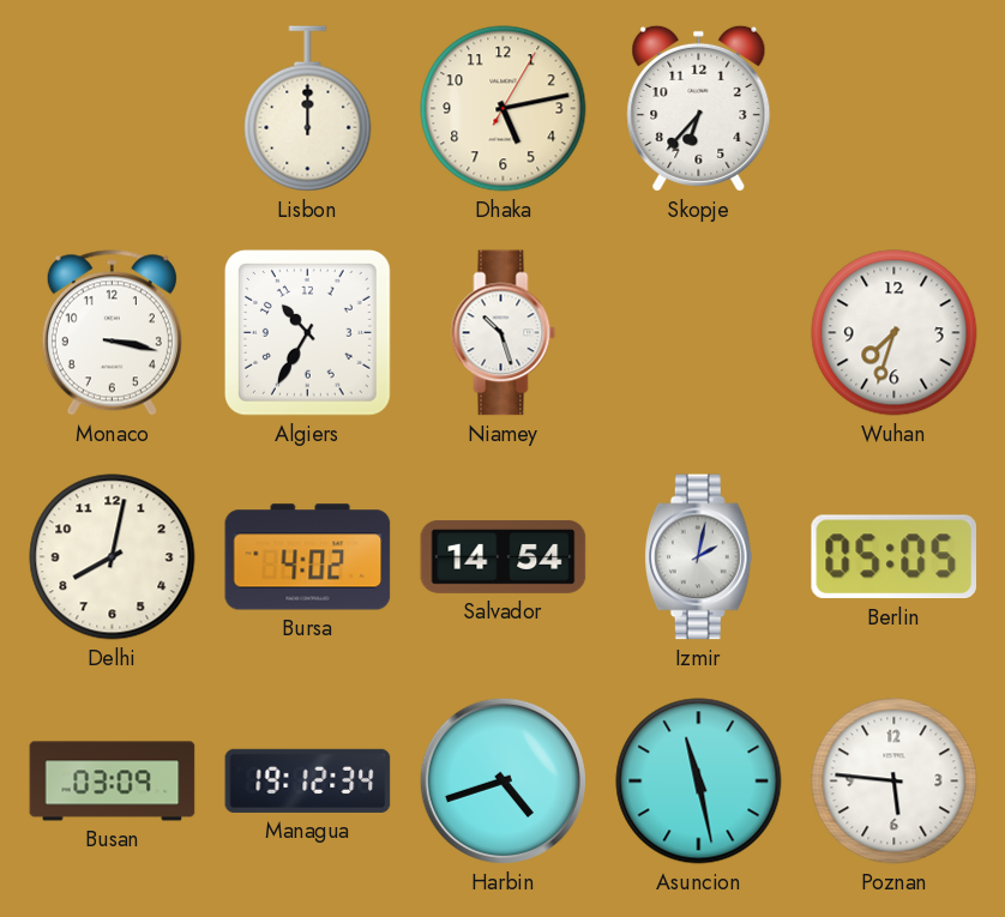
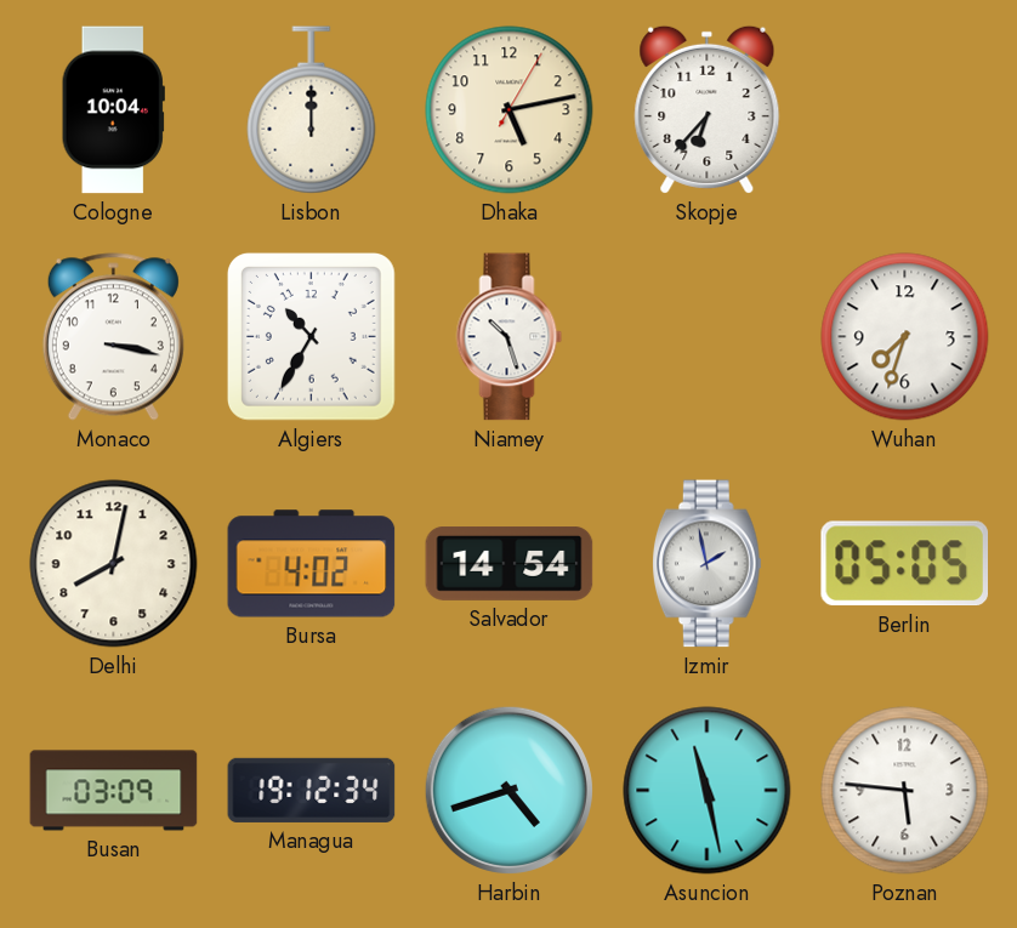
Cologne: none -> 10:04
Izmir: 2:02 -> 1:58
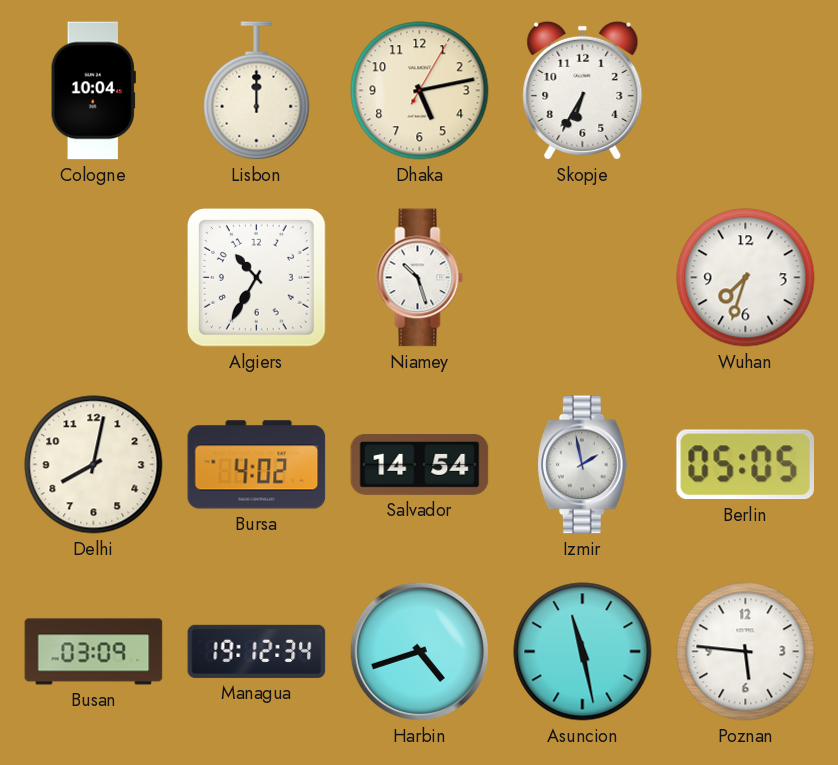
Skopje: 6:37 -> 6:35
Monaco: 3:17 -> none
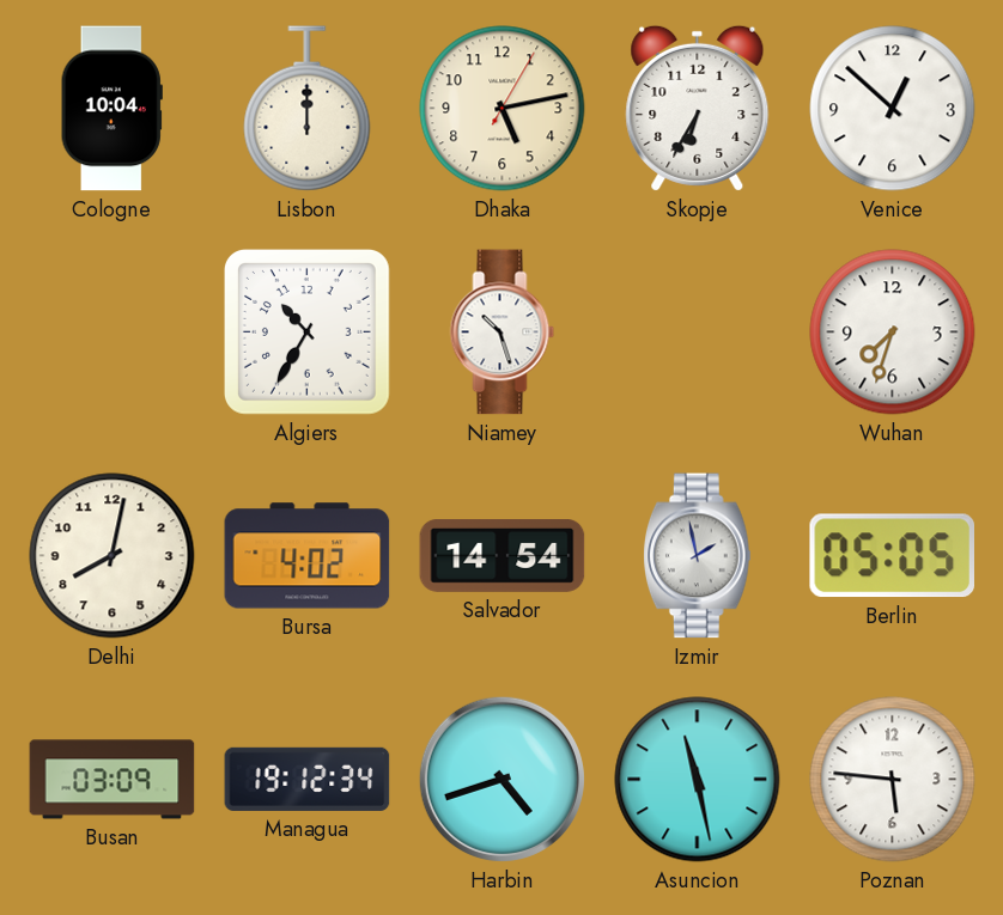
Venice: none -> 12:52
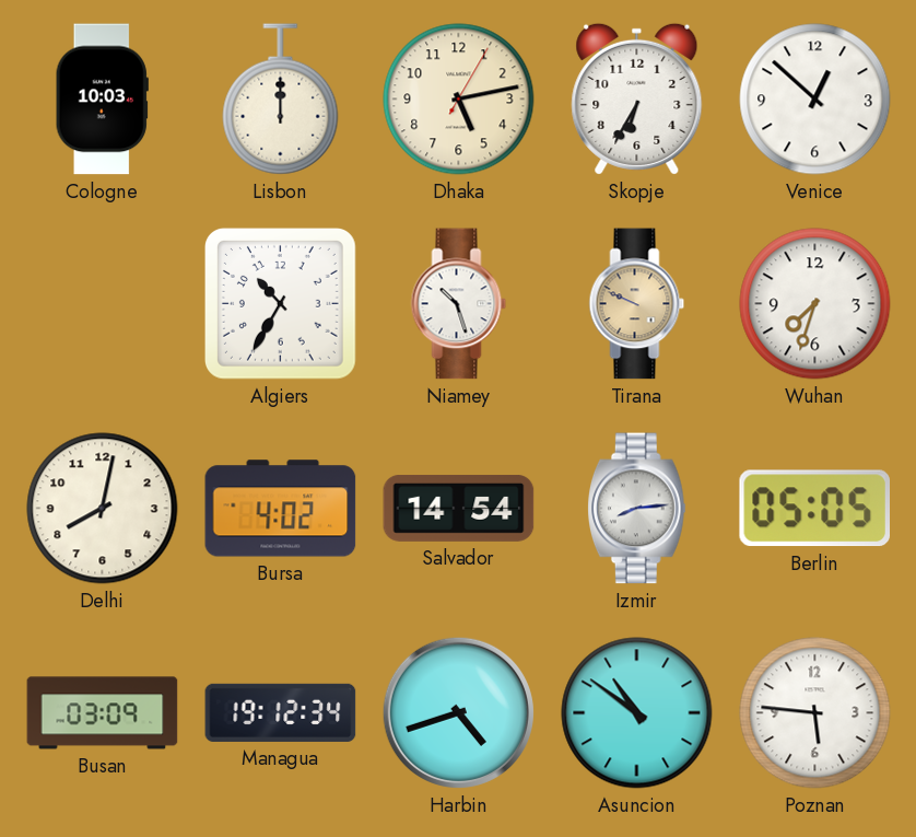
Cologne: 10:04 -> 10:03
Tirana: none -> 9:49
Izmir: 1:58 -> 8:14
Asuncion: 11:28 -> 10:51
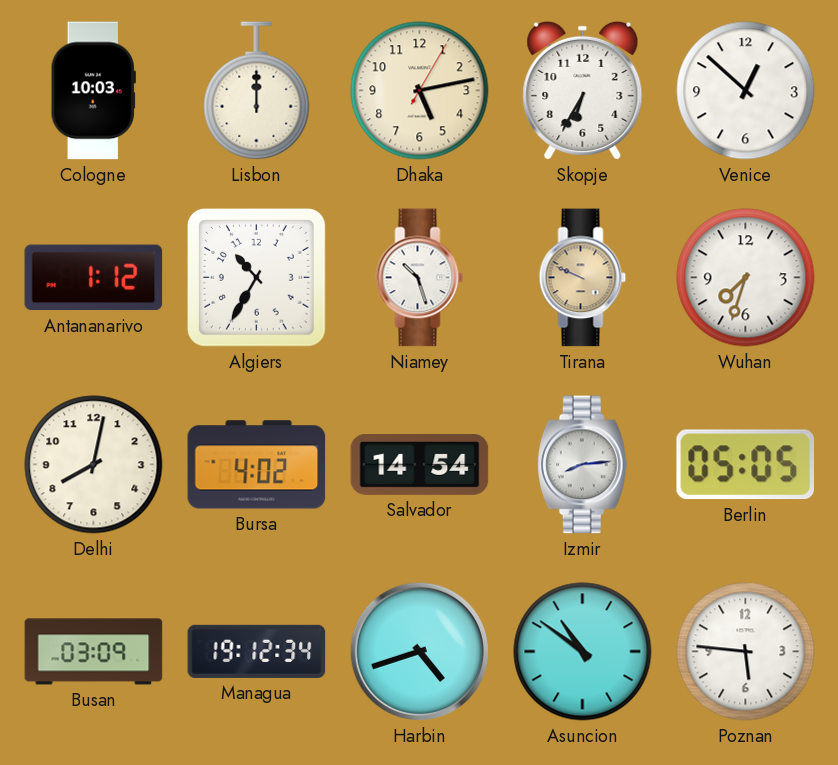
Antananarivo: none -> 1:12
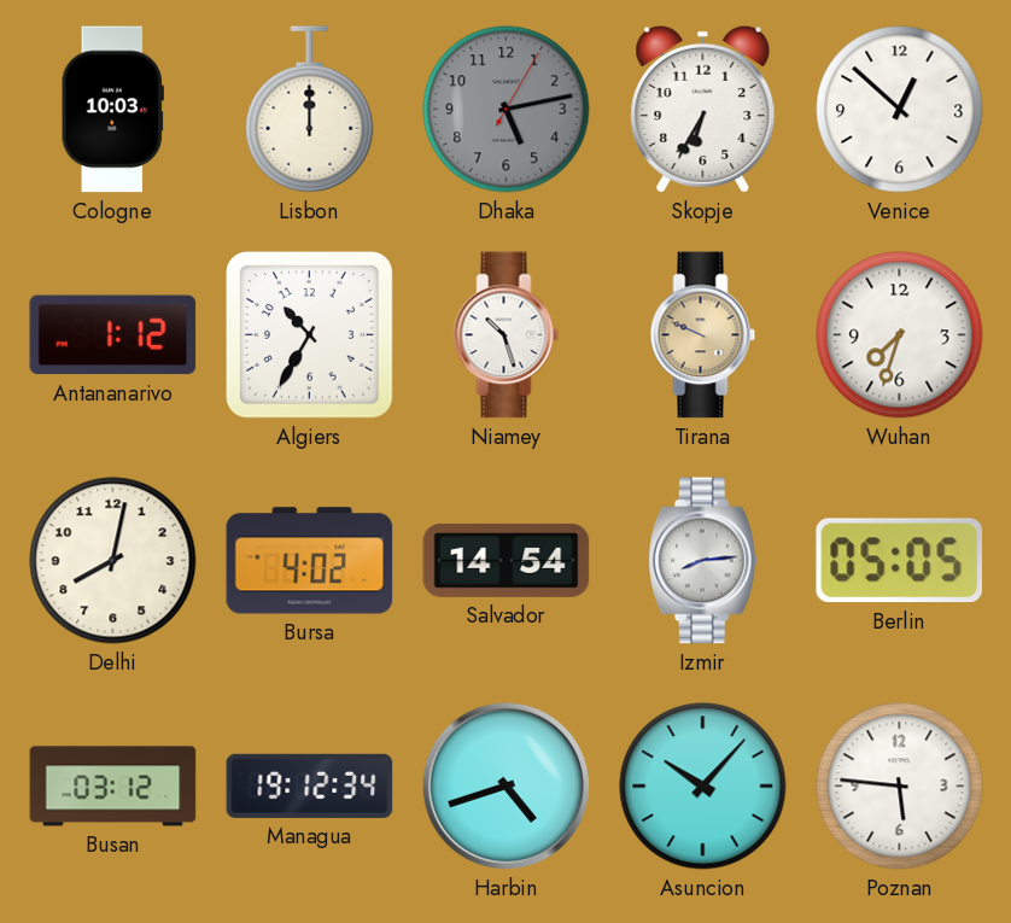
Dhaka dial: cream -> grey
Busan: 03:09 -> 03:12
Asuncion: 10:51 -> 10:07
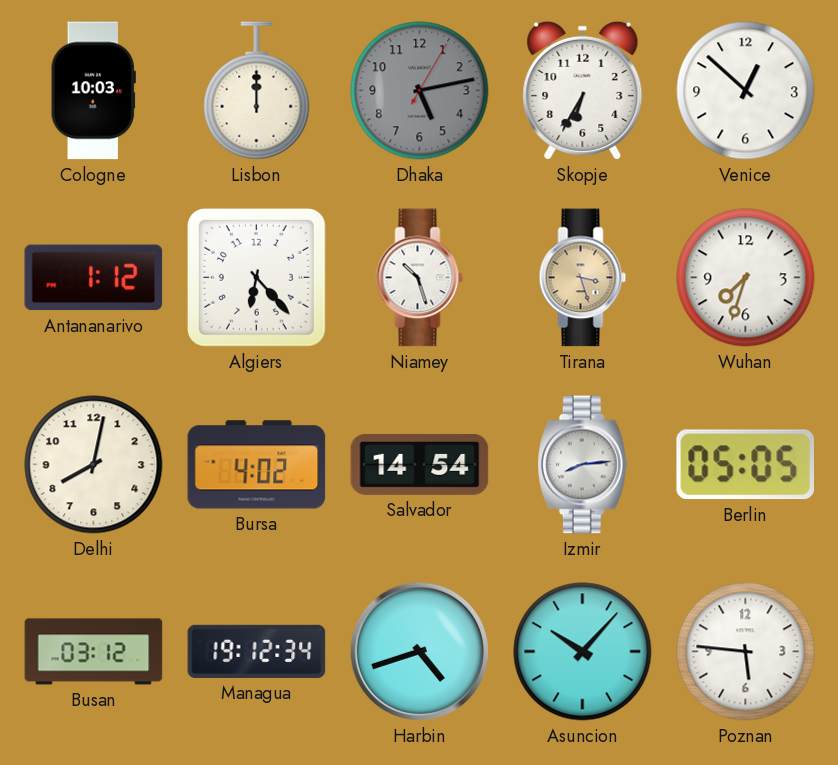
Algiers: 10:35 -> 6:23
Tirana: 9:49 -> 3:27
